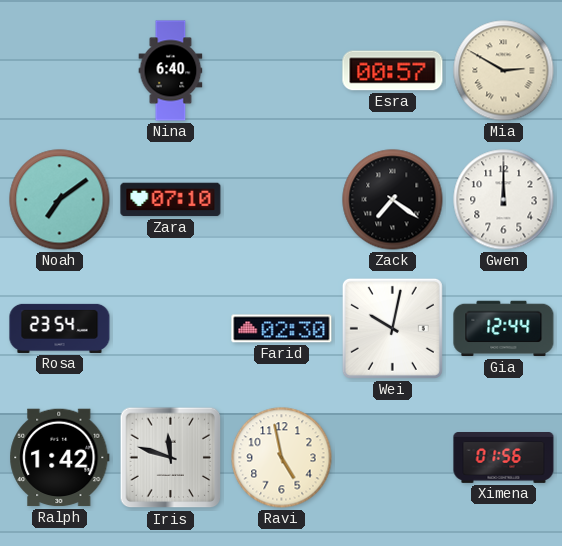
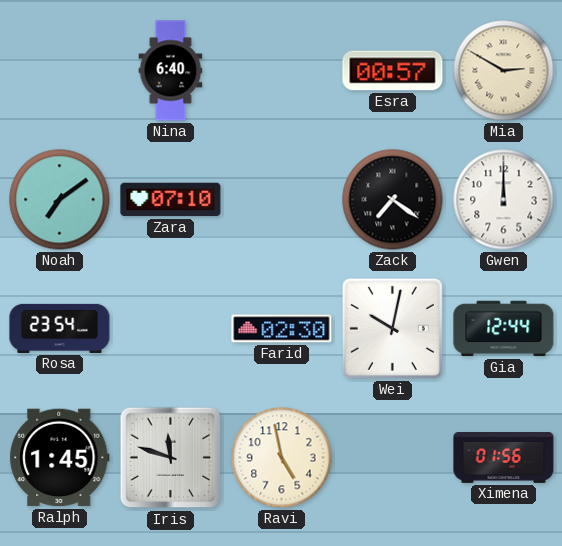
Ralph: 1:42 -> 1:45
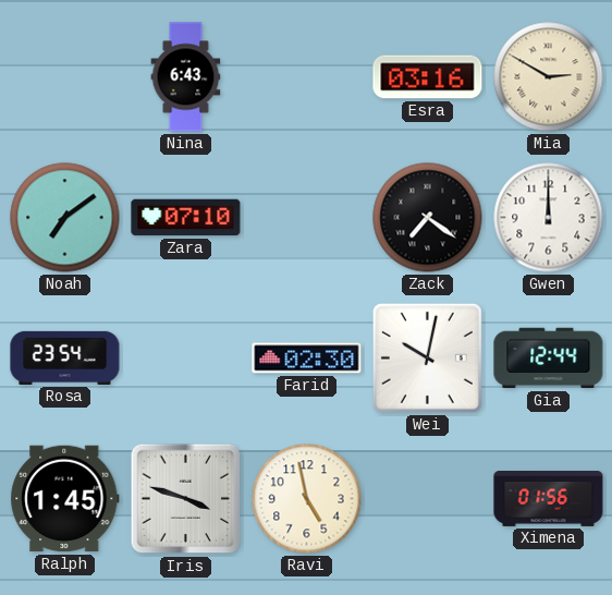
Nina: 6:40 -> 6:43
Esra: 00:57 -> 03:16
Iris: 11:48 -> 3:48
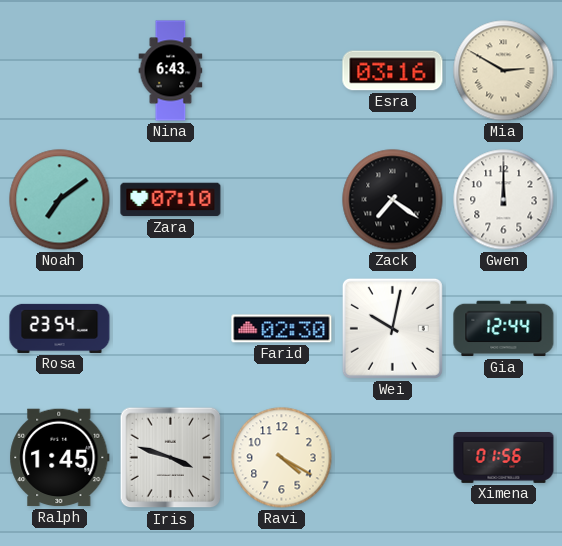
Ravi: 4:58 -> 4:20
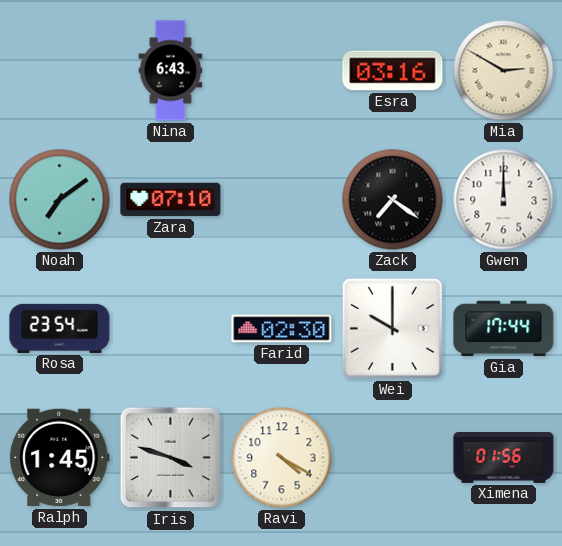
Wei: 10:02 -> 10:00
Gia: 12:44 -> 17:44
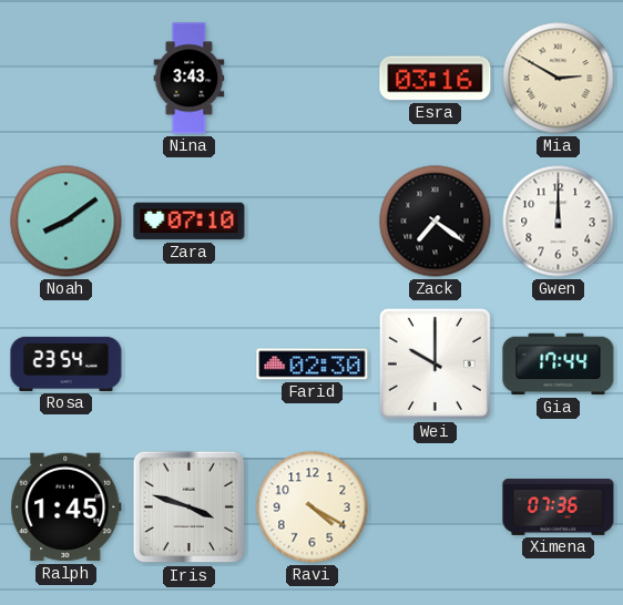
Nina: 6:43 -> 3:43
Noah: 7:09 -> 8:09
Ximena: 01:56 -> 07:36
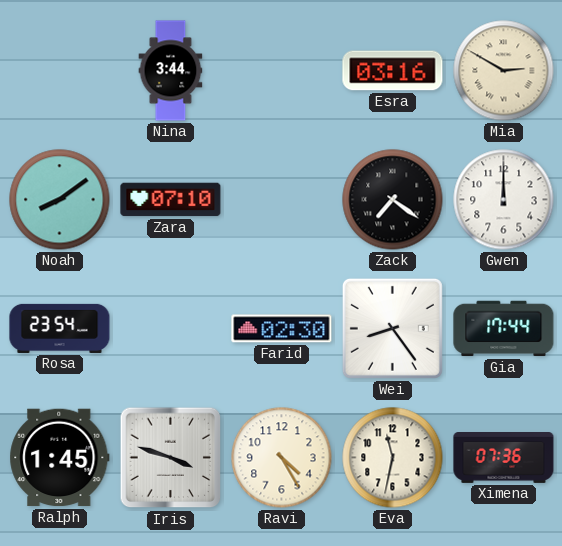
Nina: 3:43 -> 3:44
Wei: 10:00 -> 8:24
Ravi: 4:20 -> 4:25
Eva: none -> 11:32
